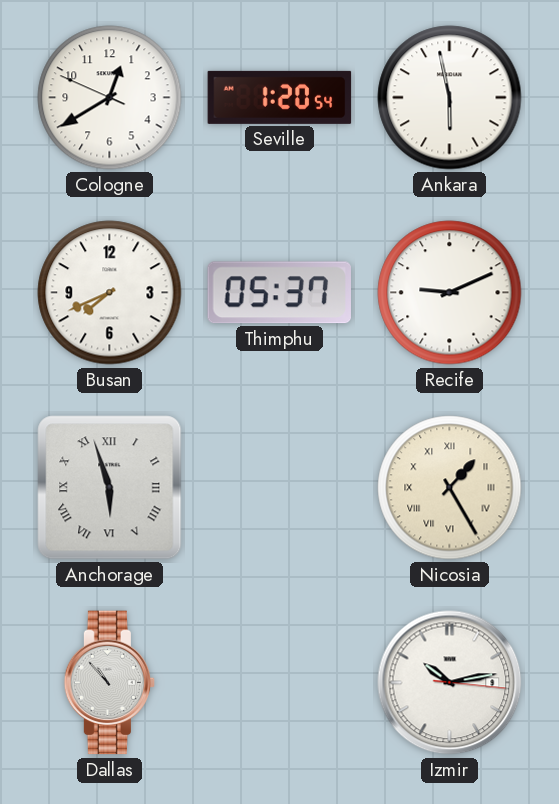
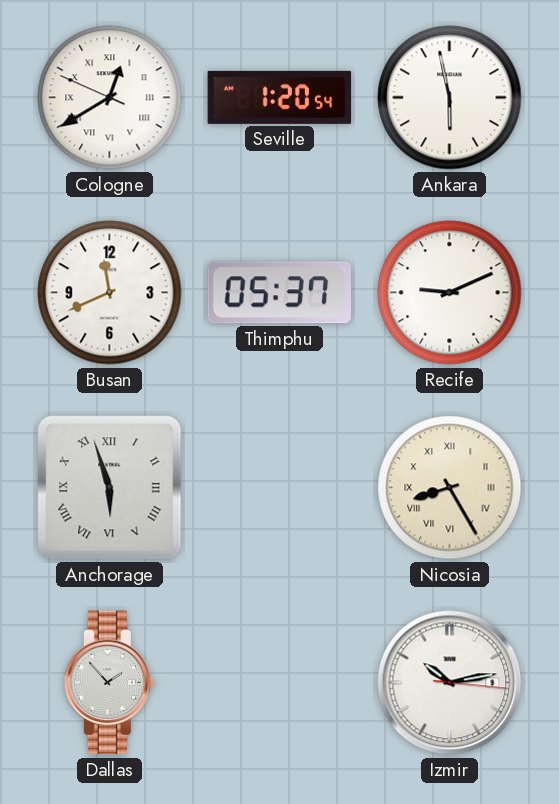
Cologne numerals: Arabic -> Roman
Busan: 7:41 -> 11:41
Nicosia: 1:25 -> 8:25
Dallas: 10:53 -> 1:53
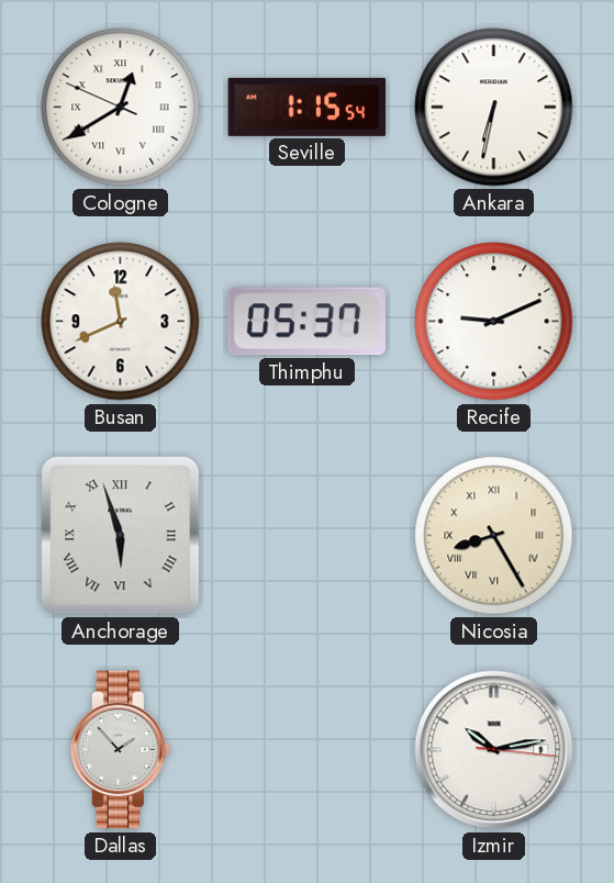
Seville: 1:20 -> 1:15
Ankara: 5:58 -> 6:32
